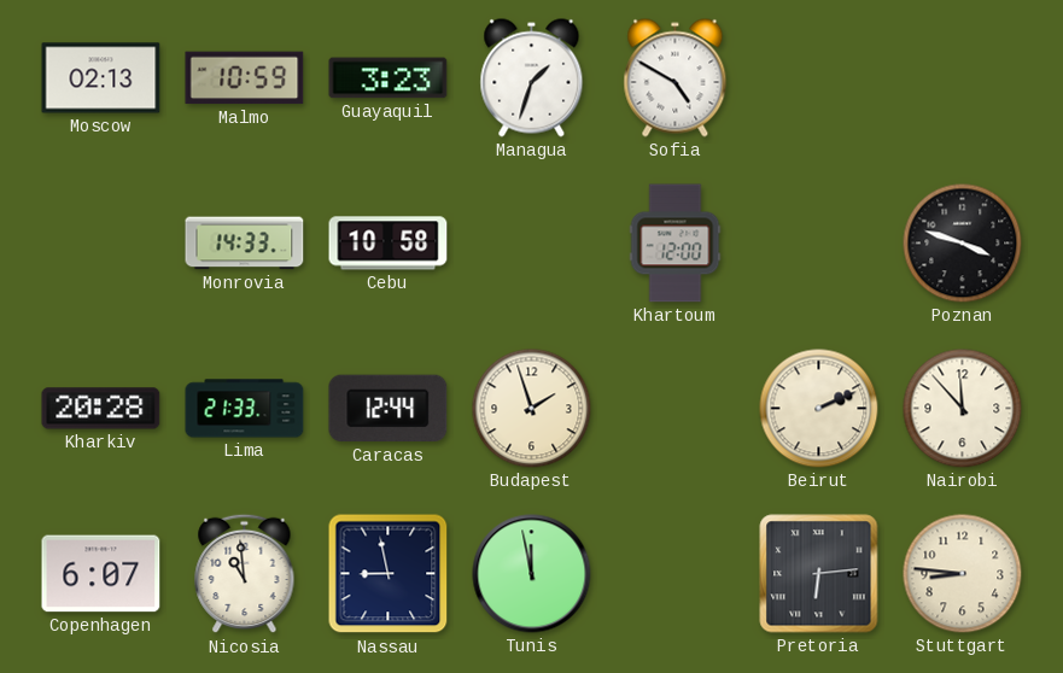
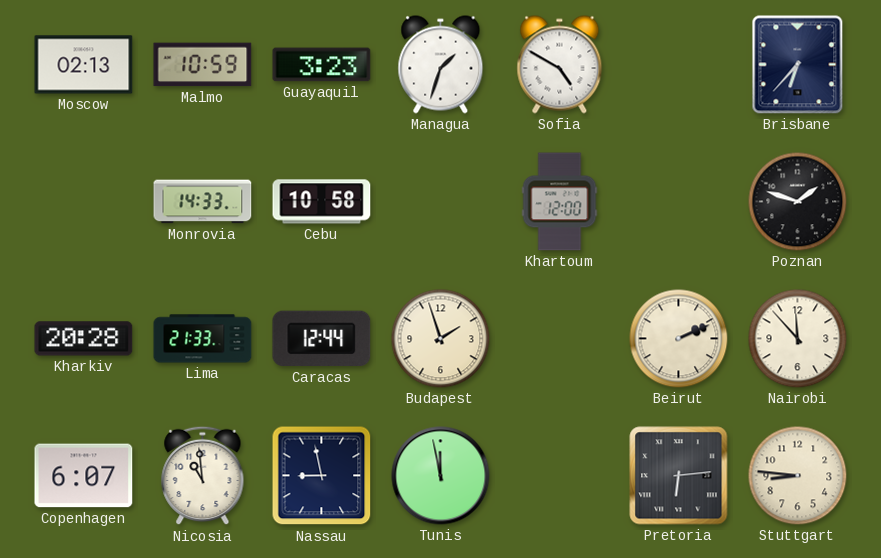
Brisbane: none -> 6:37
Poznan: 3:48 -> 1:48
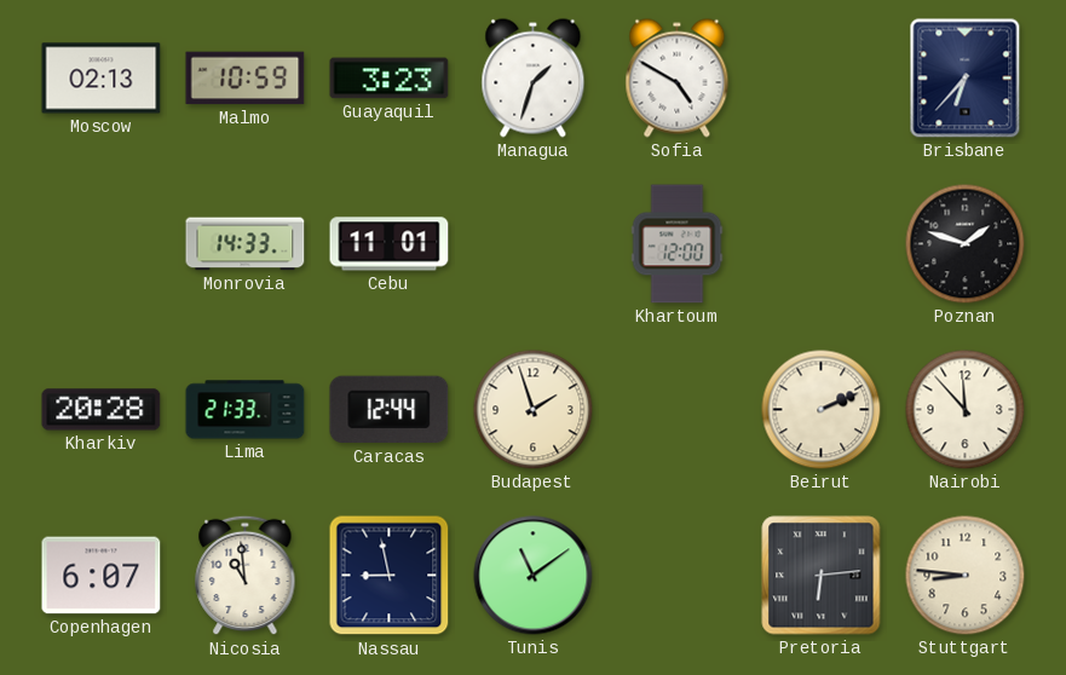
Cebu: 10:58 -> 11:01
Tunis: 11:58 -> 11:09
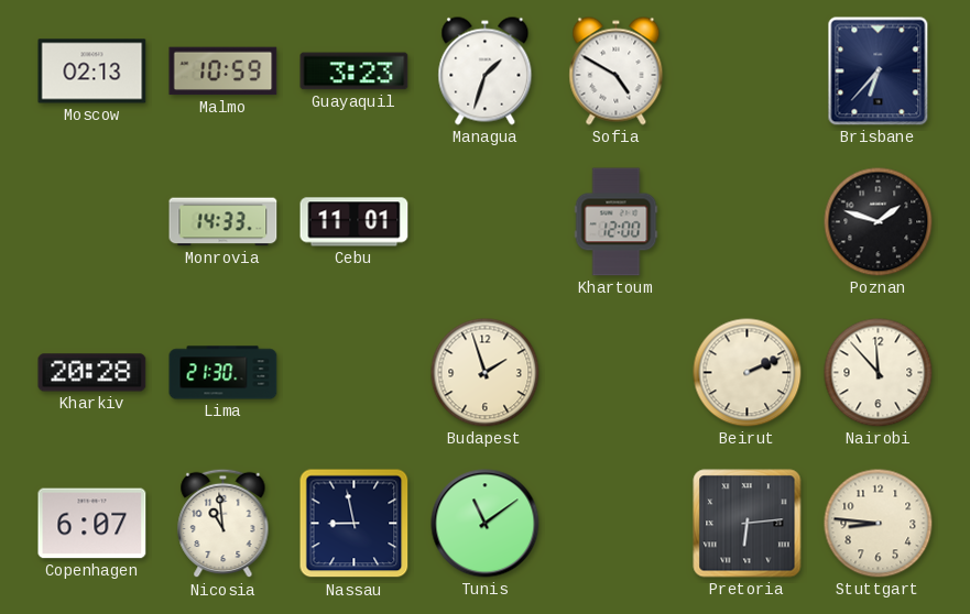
Lima: 21:33 -> 21:30
Caracas: 12:44 -> none
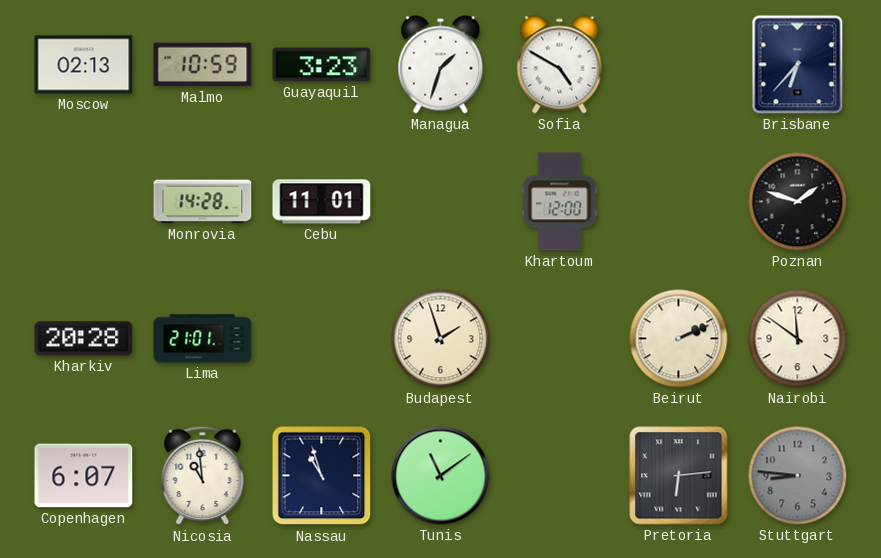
Monrovia: 14:33 -> 14:28
Lima: 21:30 -> 21:01
Nairobi: 11:53 -> 11:51
Nassau: 8:58 -> 10:57
Stuttgart dial: cream -> grey
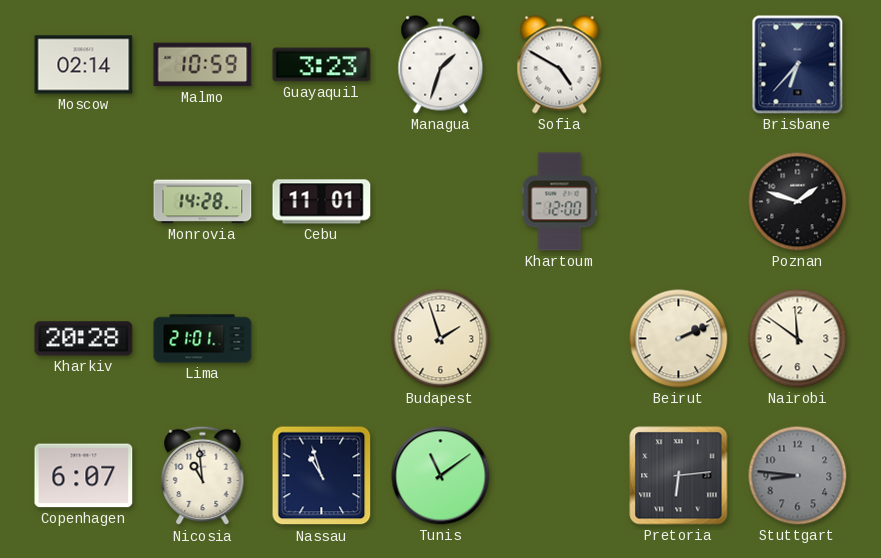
Moscow: 02:13 -> 02:14
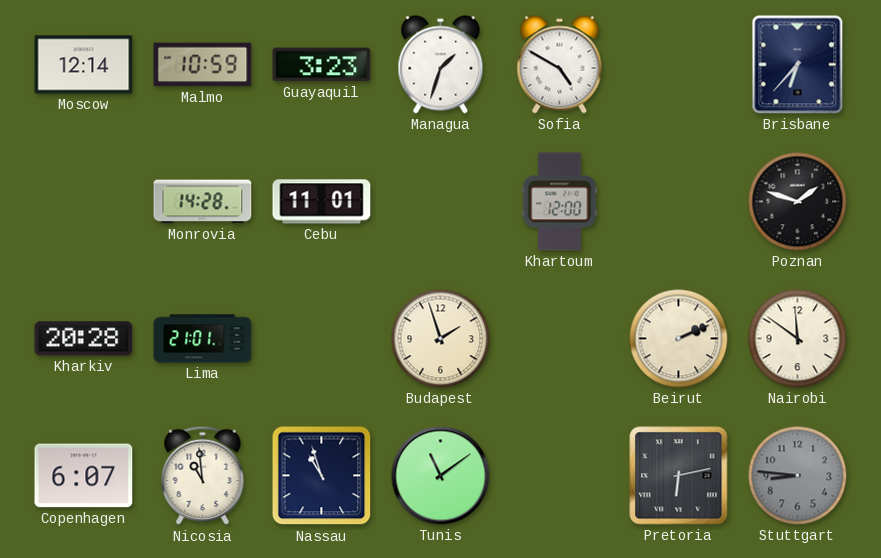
Moscow: 02:14 -> 12:14
Pretoria: 6:14 -> 6:13
